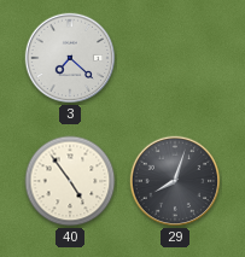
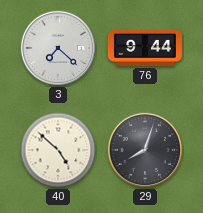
76: none -> 9:44
40: 4:54 -> 4:52
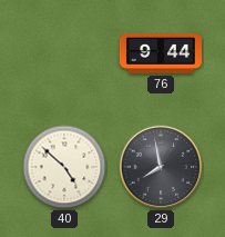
3: 7:22 -> none
29: 8:03 -> 7:58
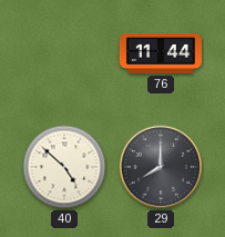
76: 9:44 -> 11:44
29: 7:58 -> 8:00
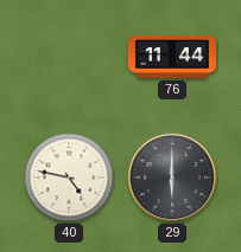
40: 4:52 -> 4:47
29: 8:00 -> 6:00
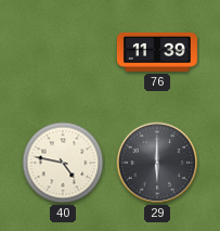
76: 11:44 -> 11:39
